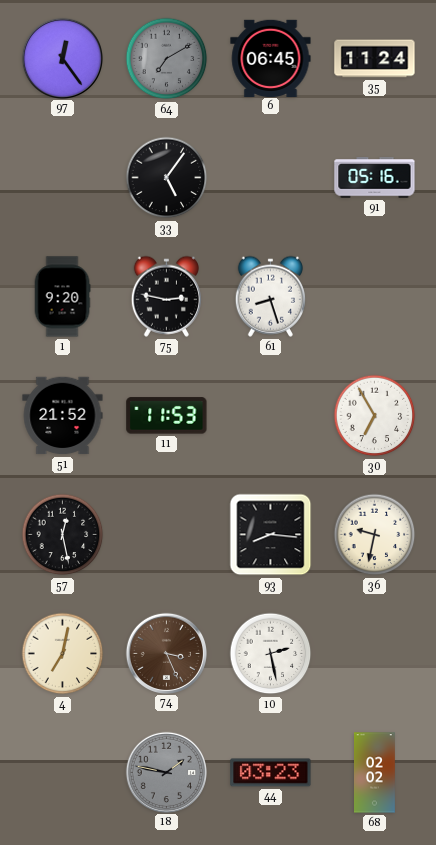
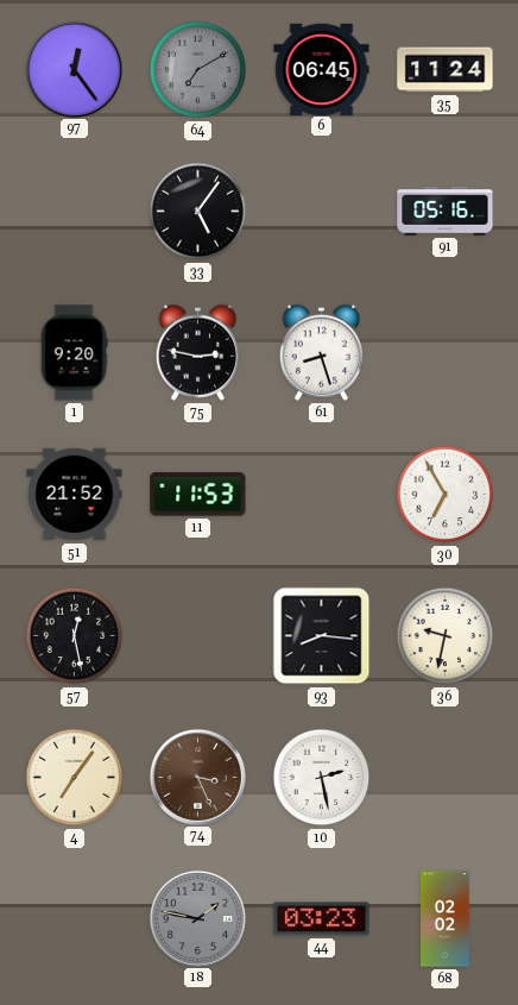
4: 7:02 -> 7:06
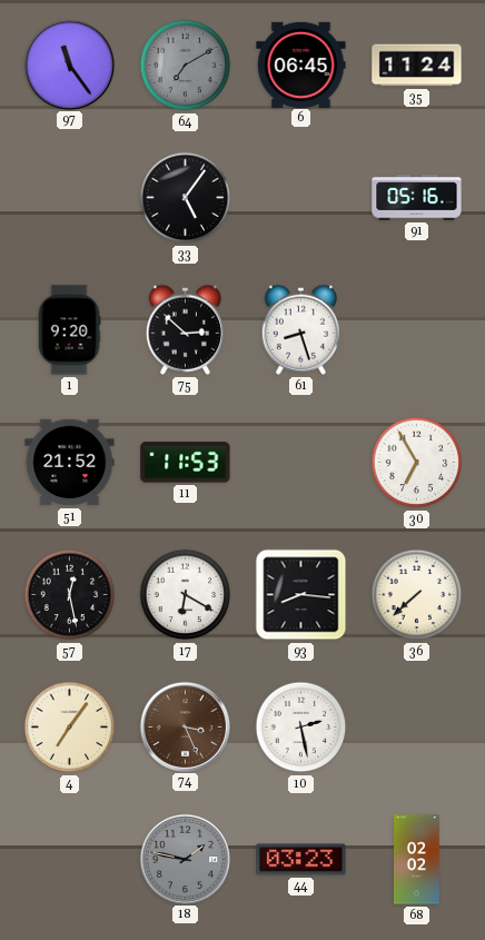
97: 12:24 -> 11:24
75: 2:47 -> 2:52
17: none -> 6:20
36: 9:32 -> 7:38
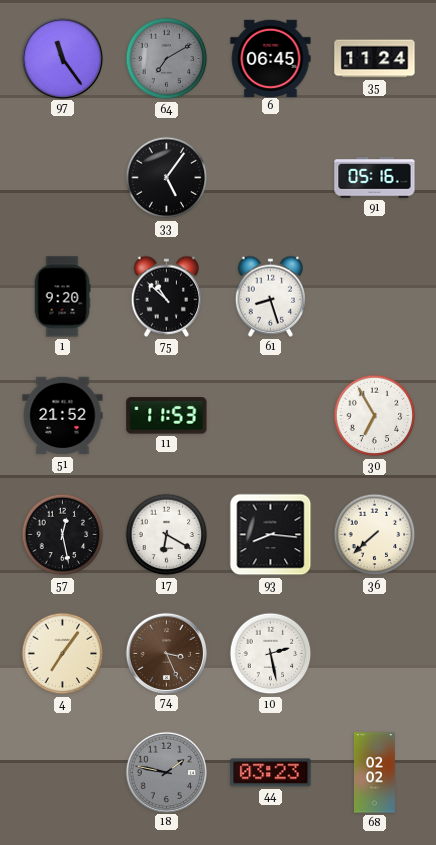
75: 2:52 -> 10:52
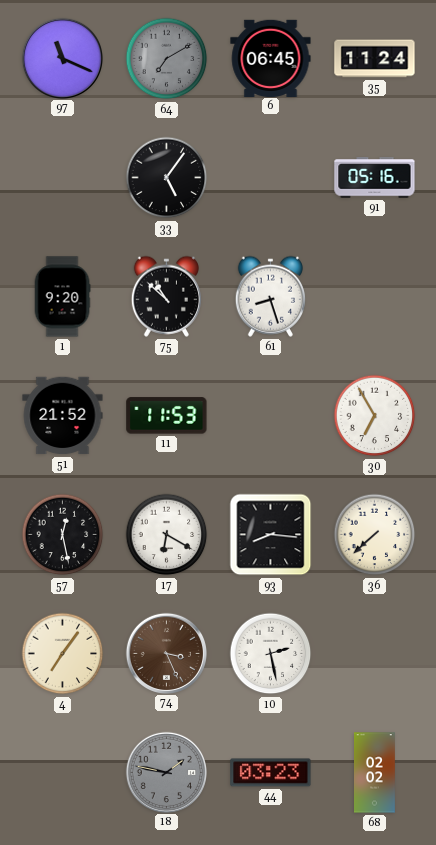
97: 11:24 -> 11:19
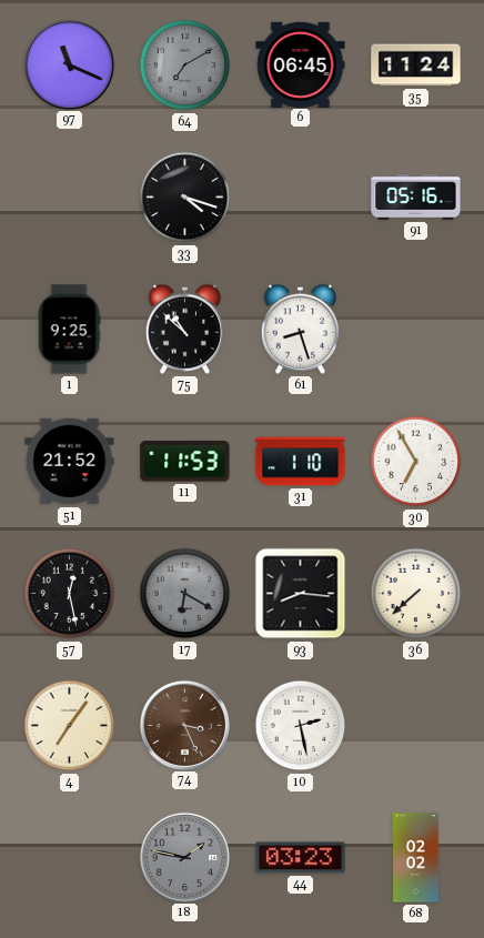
33: 5:06 -> 4:18
1: 9:20 -> 9:25
31: none -> 1:10
17 dial: white -> grey
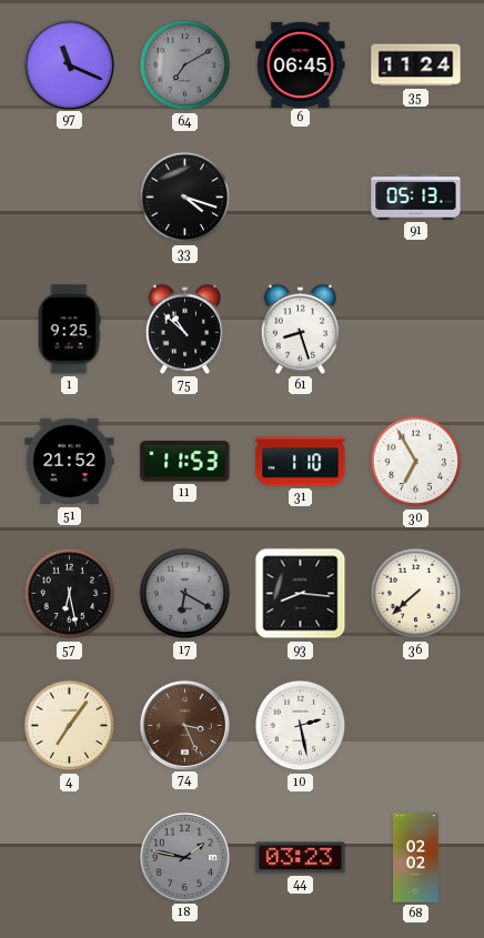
91: 05:16 -> 05:13
57: 12:28 -> 6:28
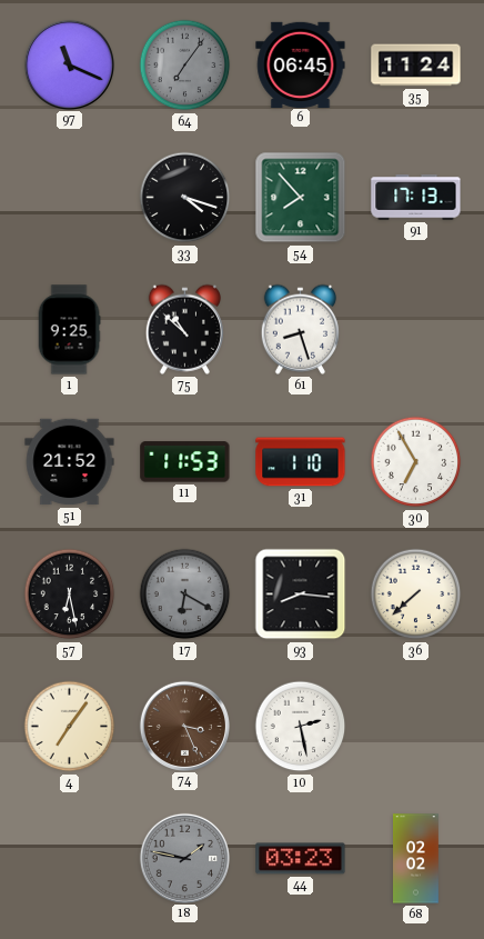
64: 7:10 -> 7:06
54: none -> 7:53
91: 05:13 -> 17:13
